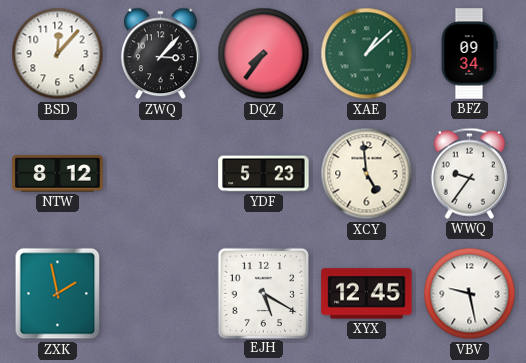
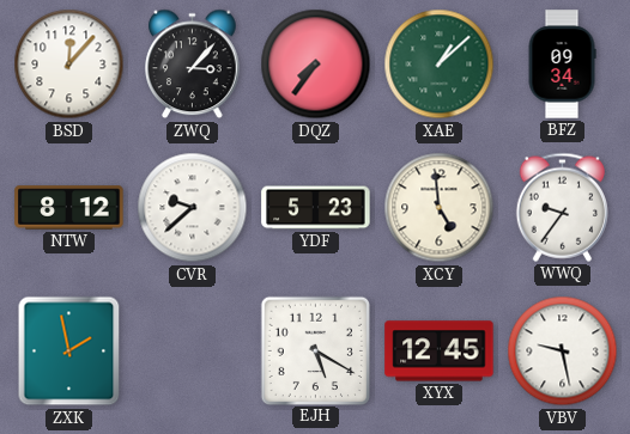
CVR: none -> 9:38
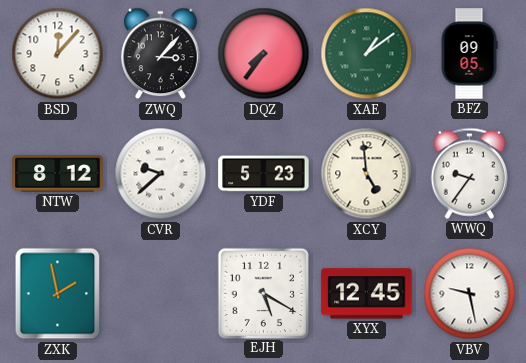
XAE: 1:08 -> 1:09
BFZ: 09:34 -> 09:05
